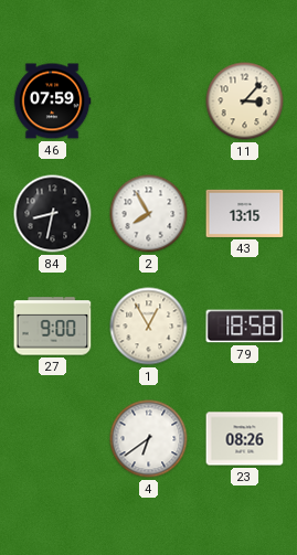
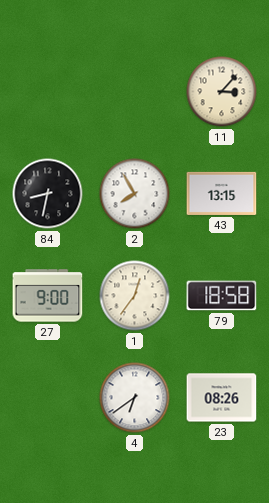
46: 07:59 -> none
1: 12:55 -> 12:36
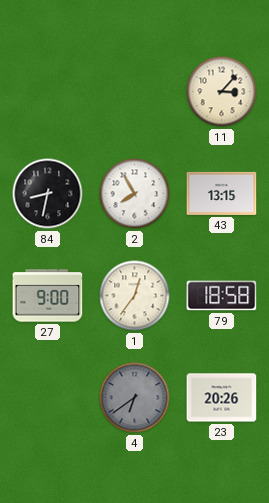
4 dial: white -> grey
23: 08:26 -> 20:26
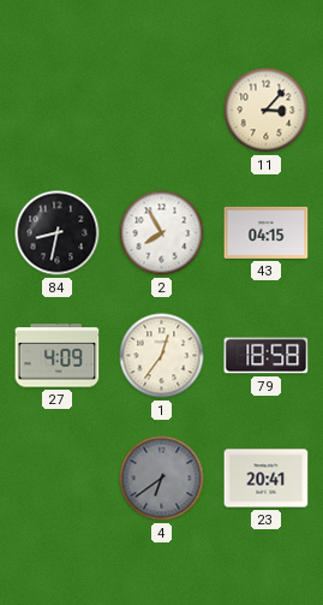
43: 13:15 -> 04:15
27: 9:00 -> 4:09
23: 20:26 -> 20:41
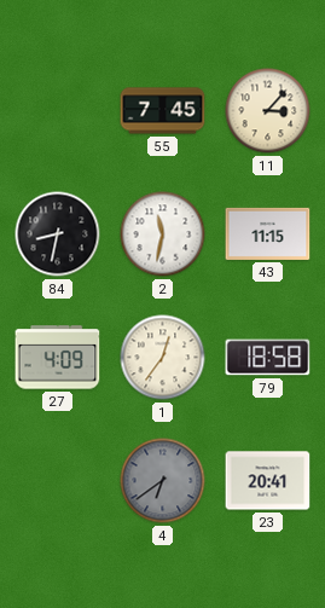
55: none -> 7:45
2: 7:55 -> 11:32
43: 04:15 -> 11:15
